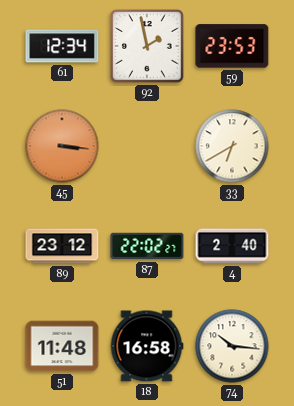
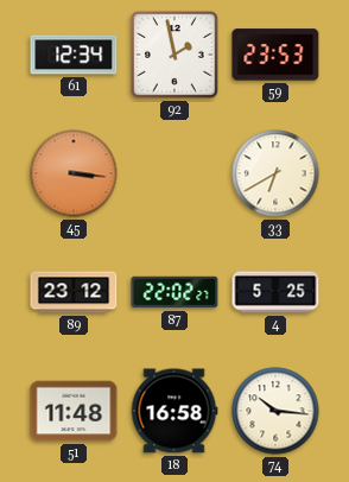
4: 2:40 -> 5:25
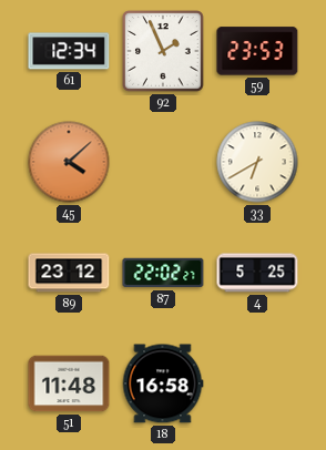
92: 1:58 -> 1:56
45: 3:16 -> 4:08
74: 10:16 -> none
